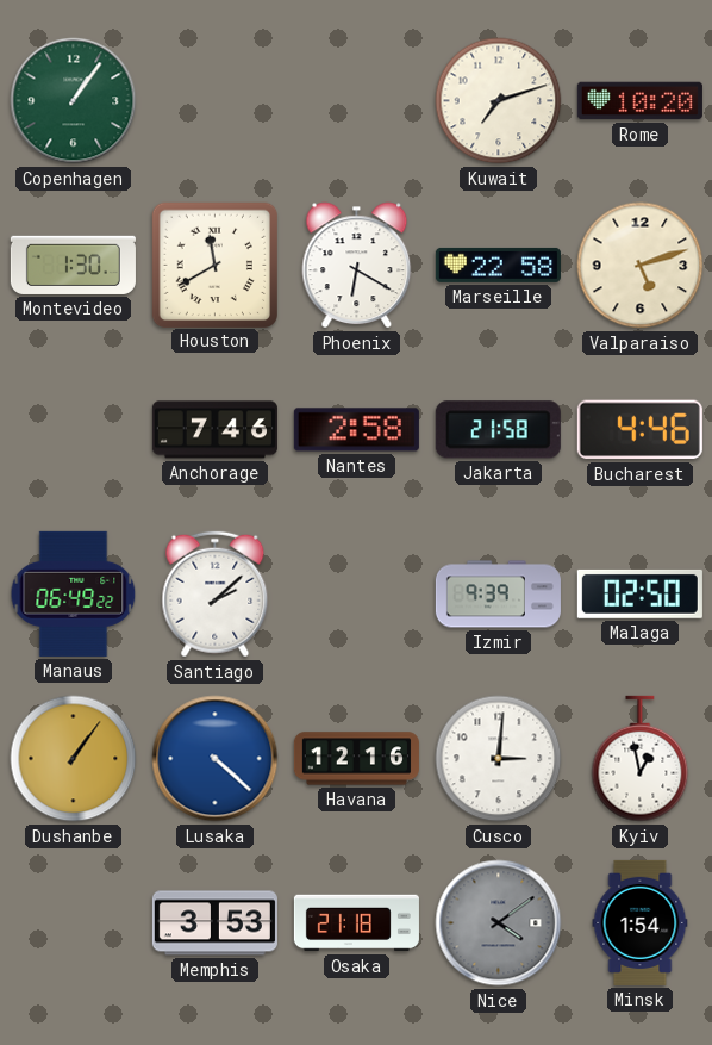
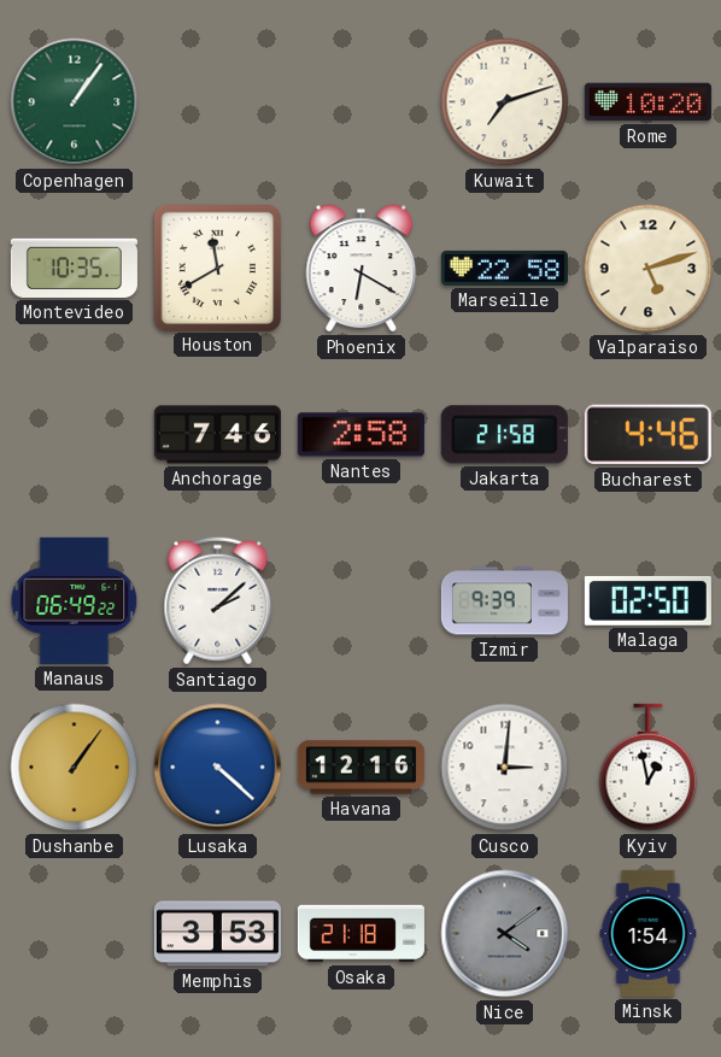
Montevideo: 1:30 -> 10:35
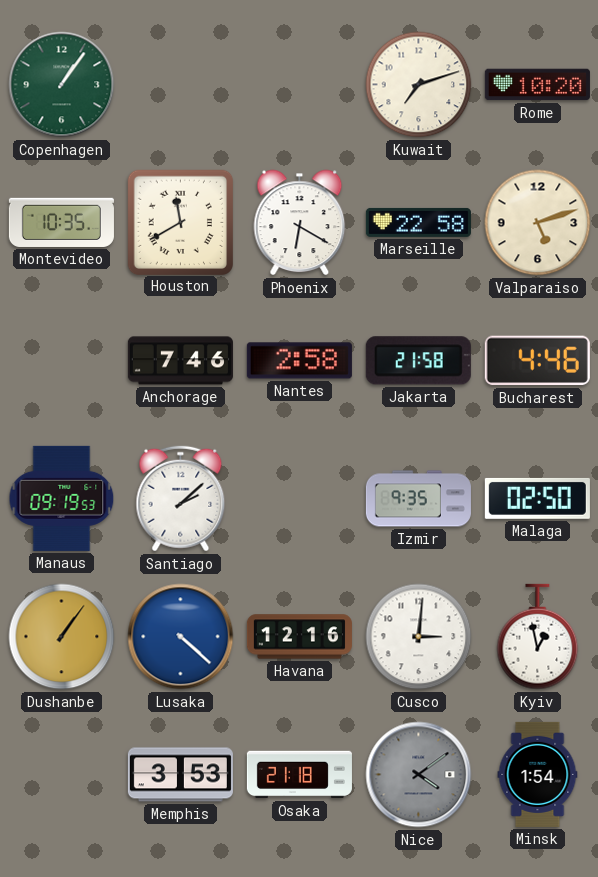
Manaus: 06:49 -> 09:19
Izmir: 9:39 -> 9:35
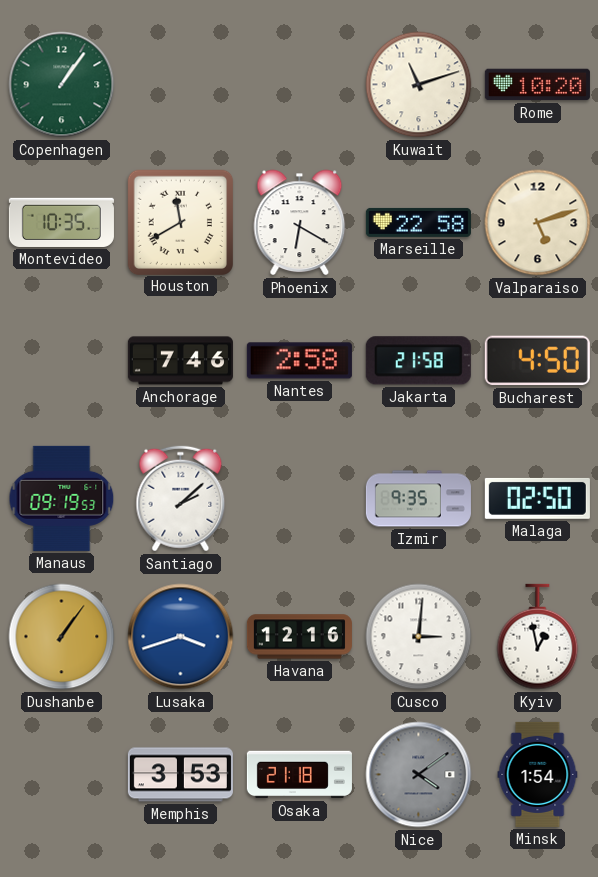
Kuwait: 7:12 -> 11:12
Bucharest: 4:46 -> 4:50
Lusaka: 4:22 -> 3:42
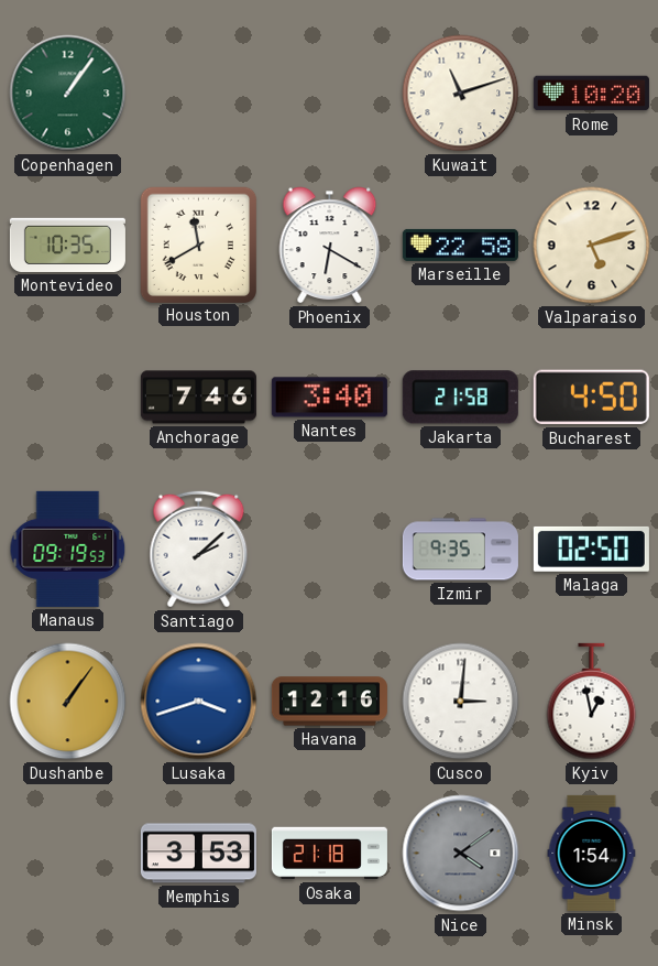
Nantes: 2:58 -> 3:40
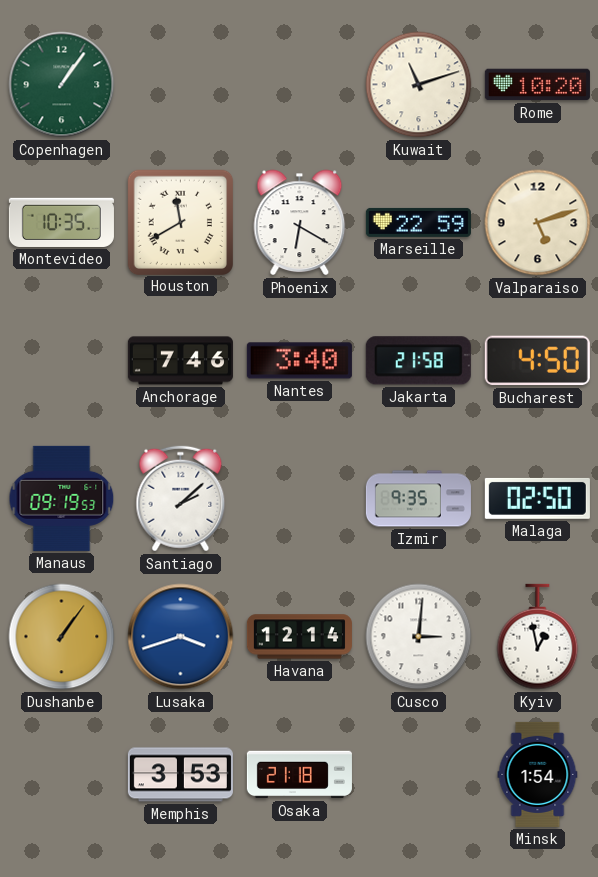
Marseille: 22:58 -> 22:59
Havana: 12:16 -> 12:14
Nice: 4:09 -> none
